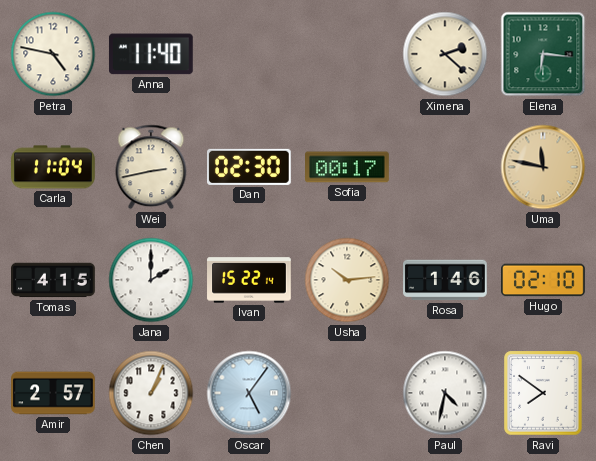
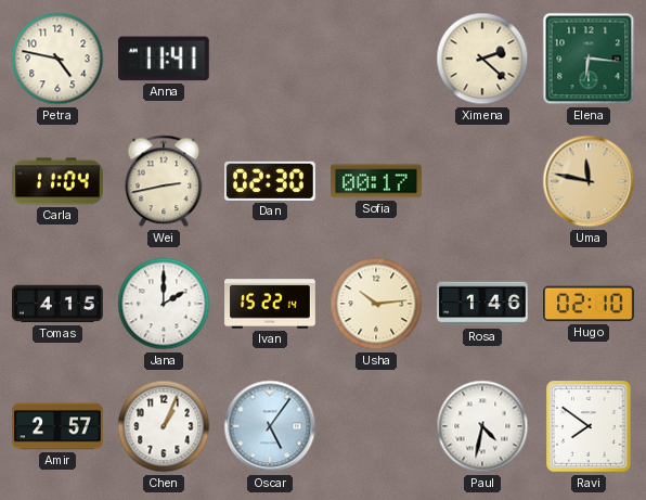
Anna: 11:40 -> 11:41
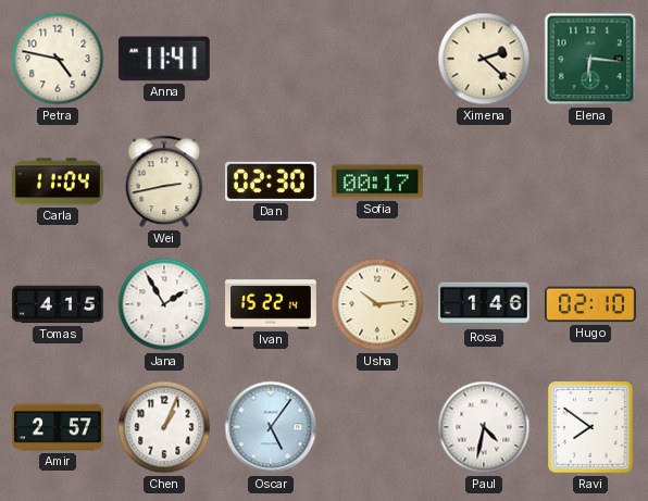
Uma: 11:47 -> none
Jana: 2:00 -> 1:55
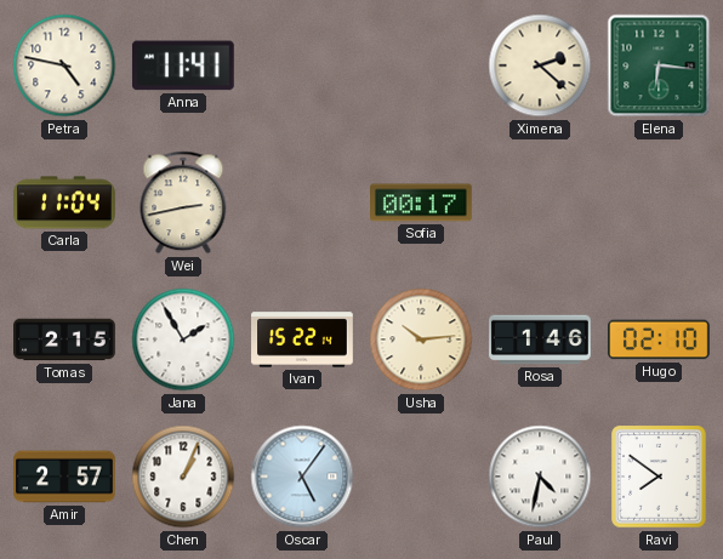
Dan: 02:30 -> none
Tomas: 4:15 -> 2:15
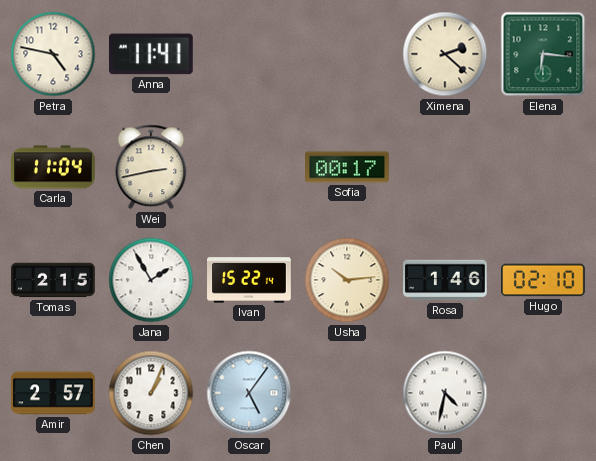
Ravi: 7:51 -> none
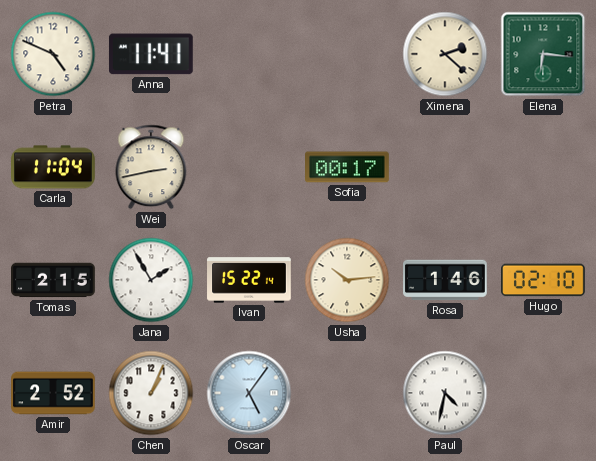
Petra: 4:47 -> 4:49
Amir: 2:57 -> 2:52
